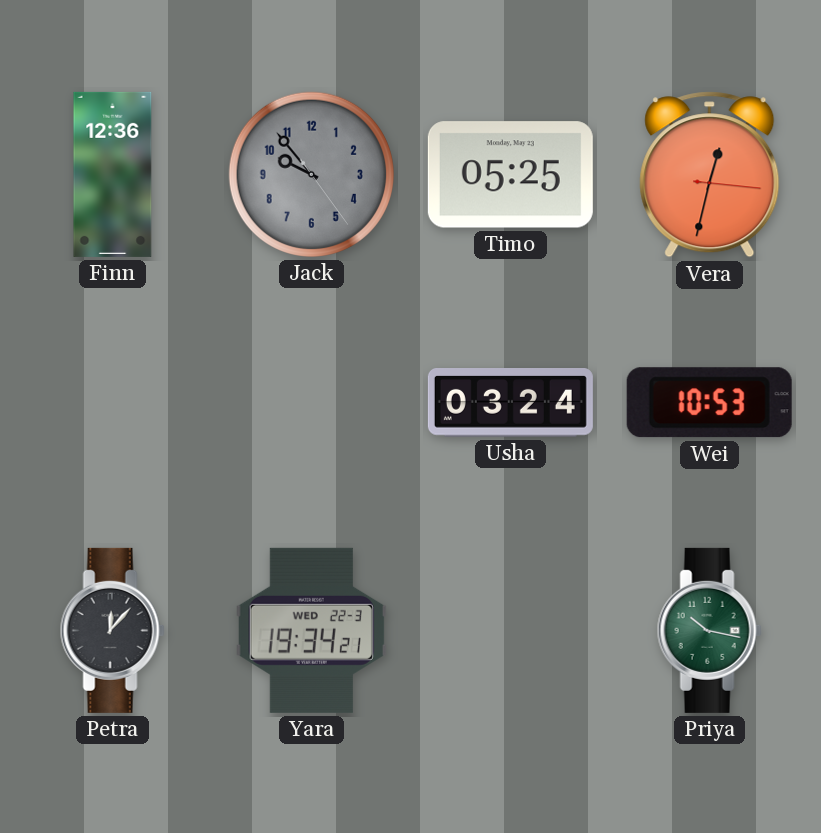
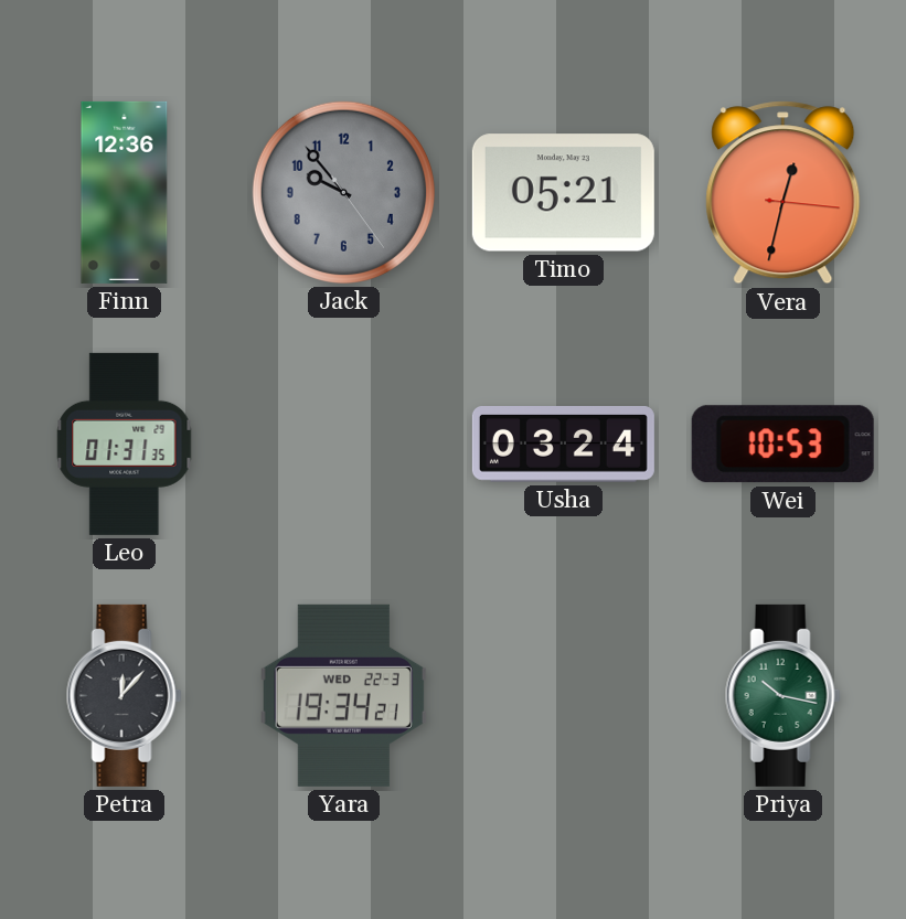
Timo: 05:25 -> 05:21
Leo: none -> 01:31
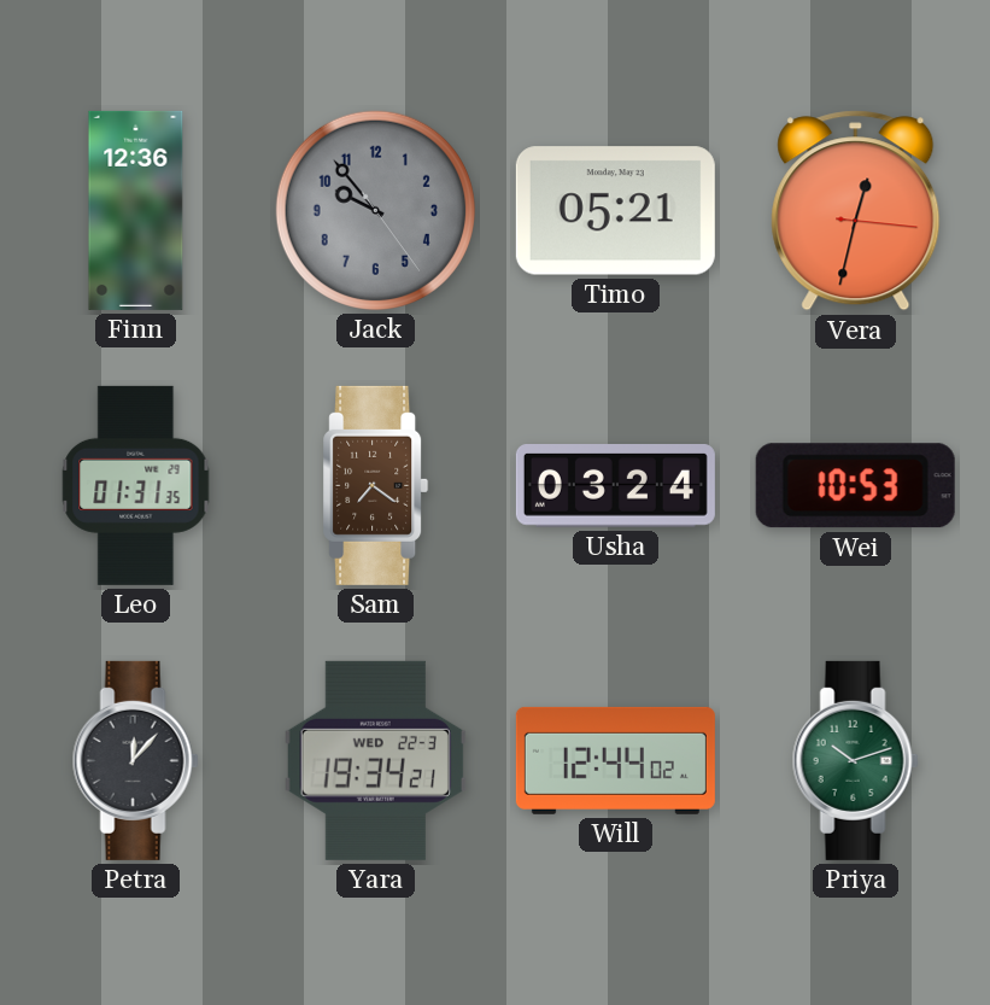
Sam: none -> 7:21
Will: none -> 12:44
Priya: 10:17 -> 10:12
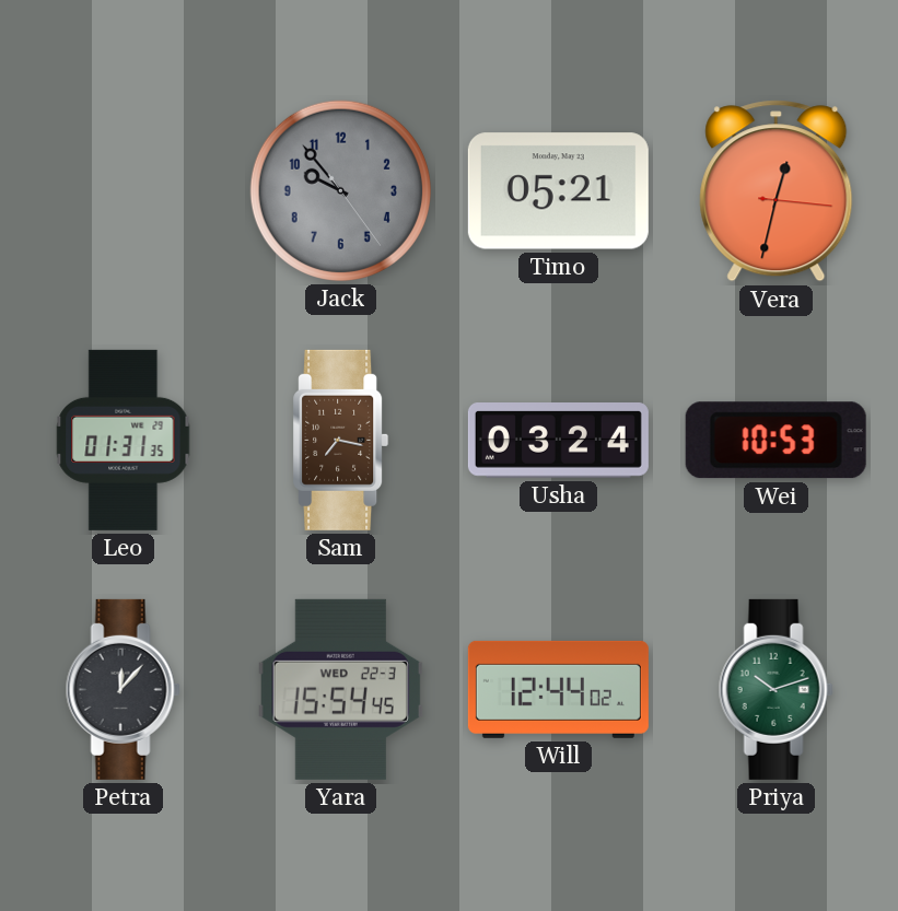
Finn: 12:36 -> none
Sam: 7:21 -> 7:17
Yara: 19:34 -> 15:54
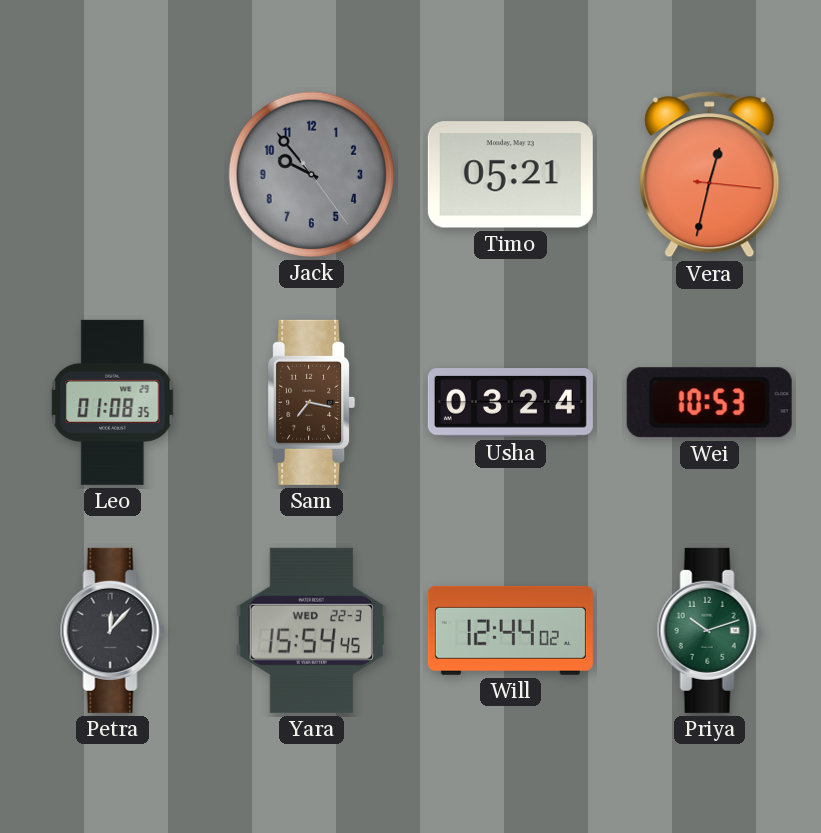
Leo: 01:31 -> 01:08
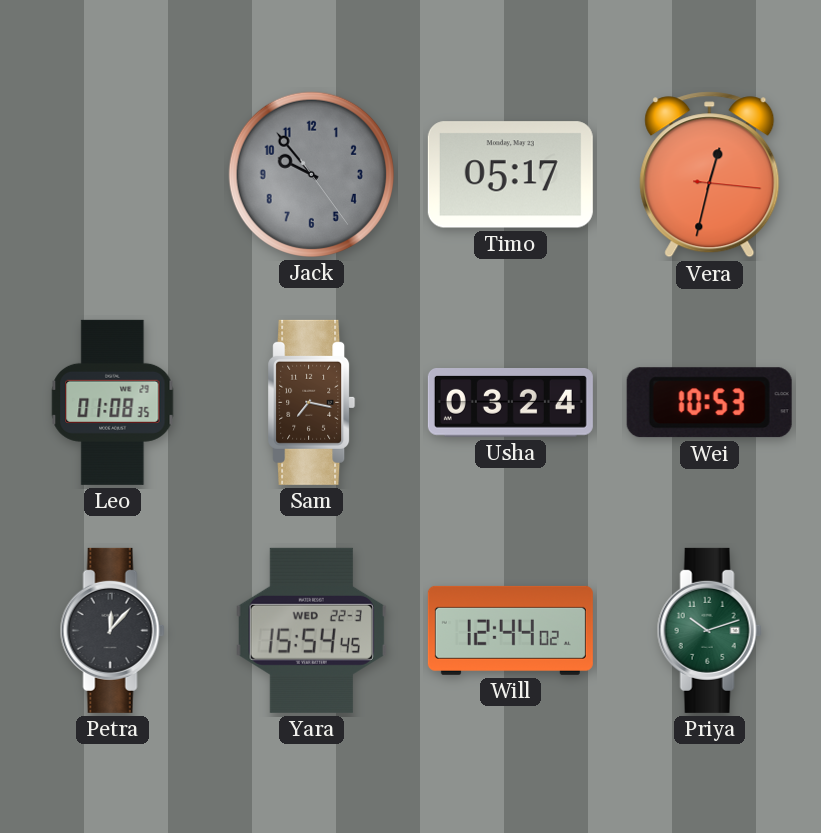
Timo: 05:21 -> 05:17
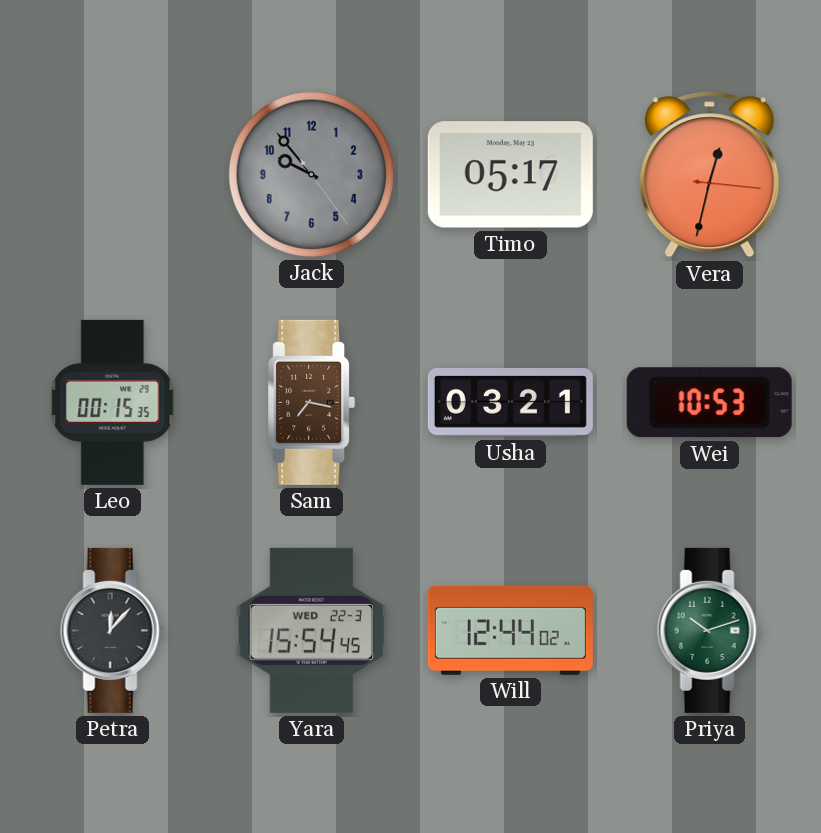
Leo: 01:08 -> 00:15
Usha: 03:24 -> 03:21
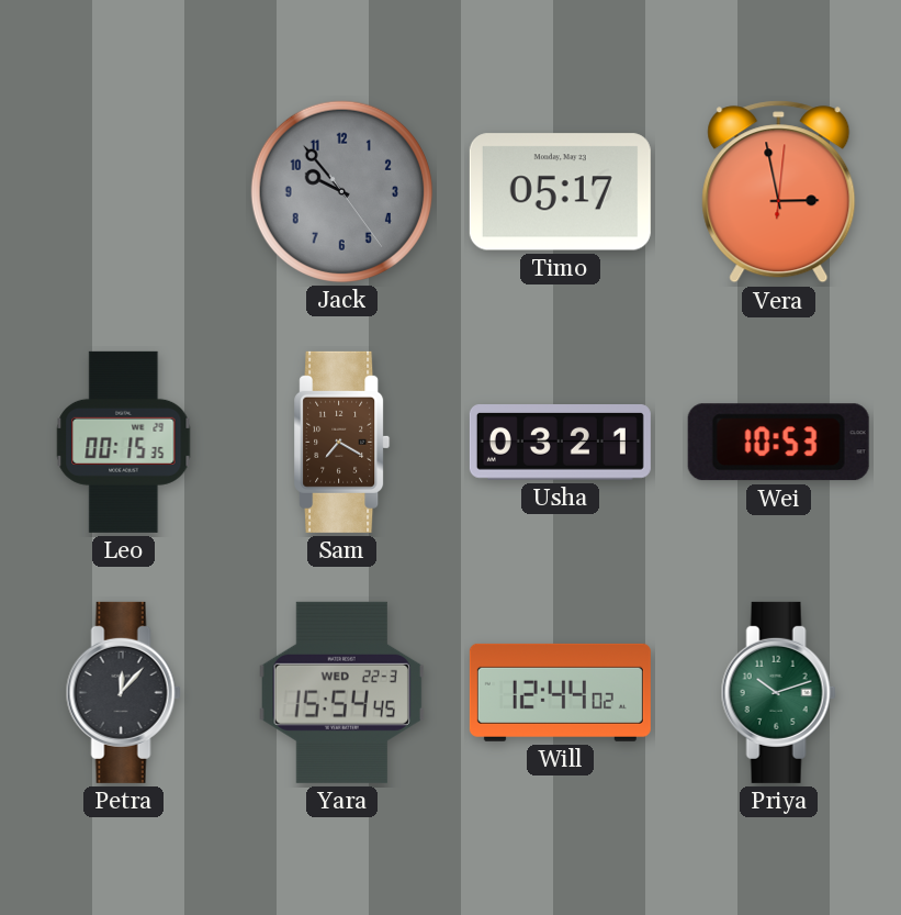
Vera: 12:32 -> 2:58
Sam: 7:17 -> 7:20
